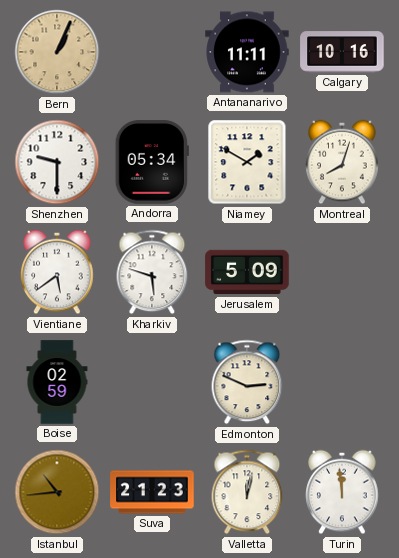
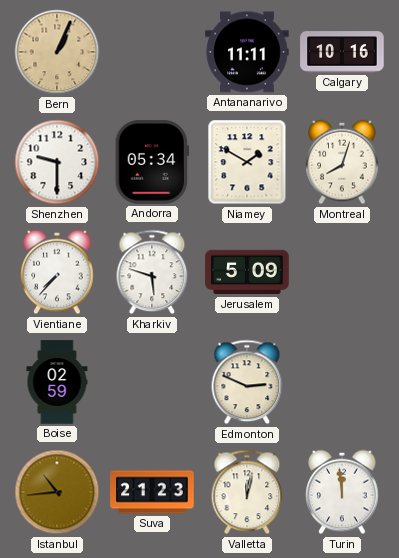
Vientiane: 5:39 -> 7:37
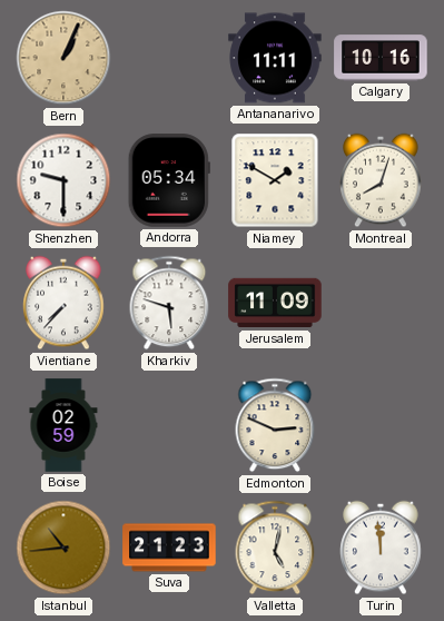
Jerusalem: 5:09 -> 11:09
Valletta: 12:02 -> 5:02
